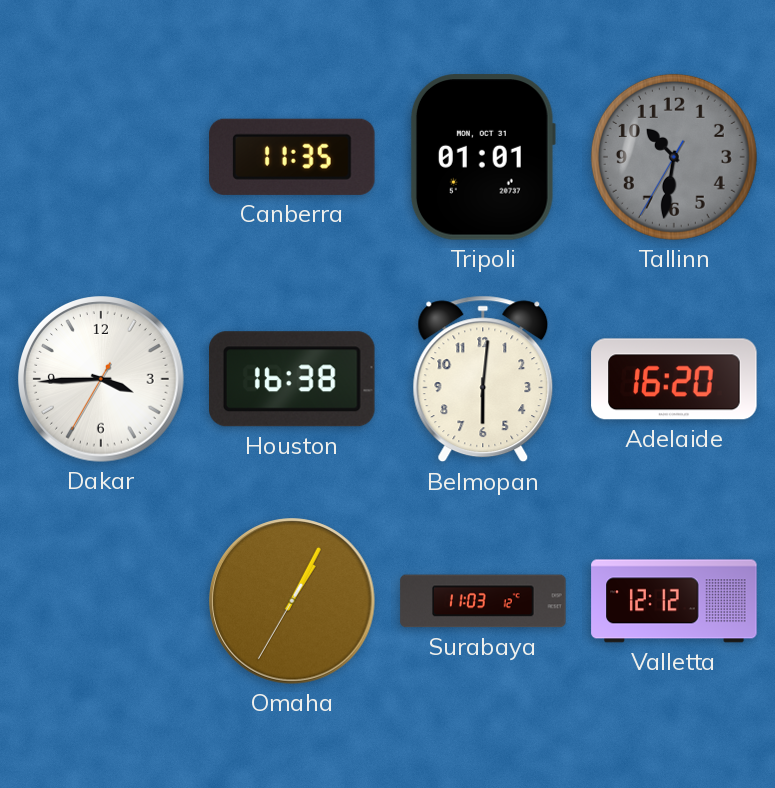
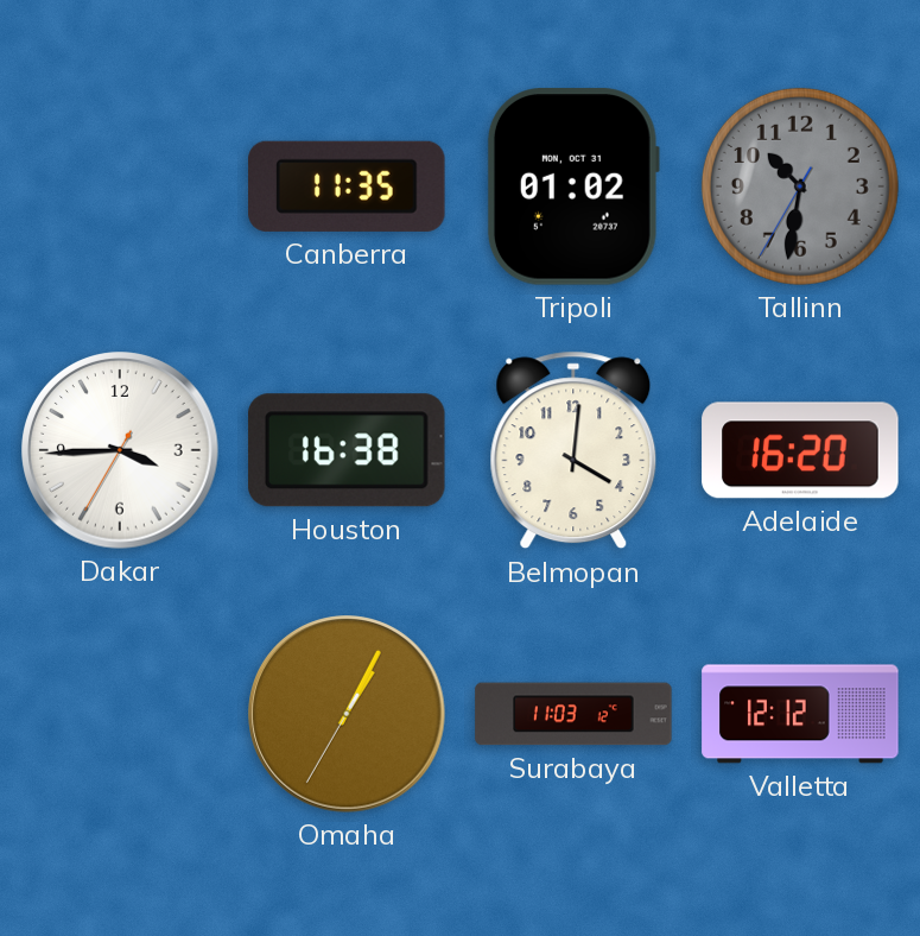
Tripoli: 01:01 -> 01:02
Belmopan: 6:01 -> 4:01
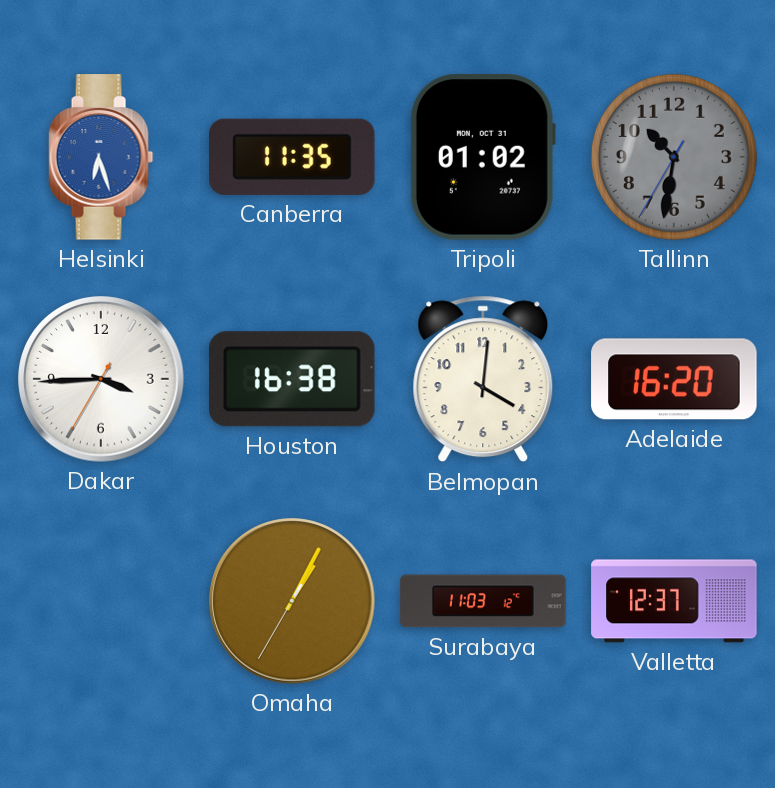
Helsinki: none -> 6:27
Valletta: 12:12 -> 12:37
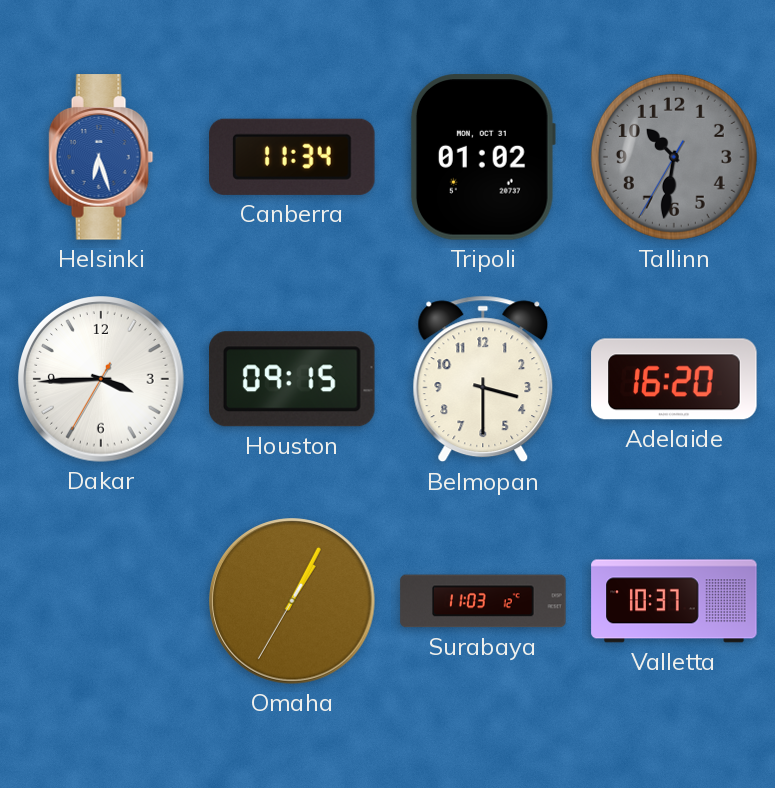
Canberra: 11:35 -> 11:34
Houston: 16:38 -> 09:15
Belmopan: 4:01 -> 3:30
Valletta: 12:37 -> 10:37
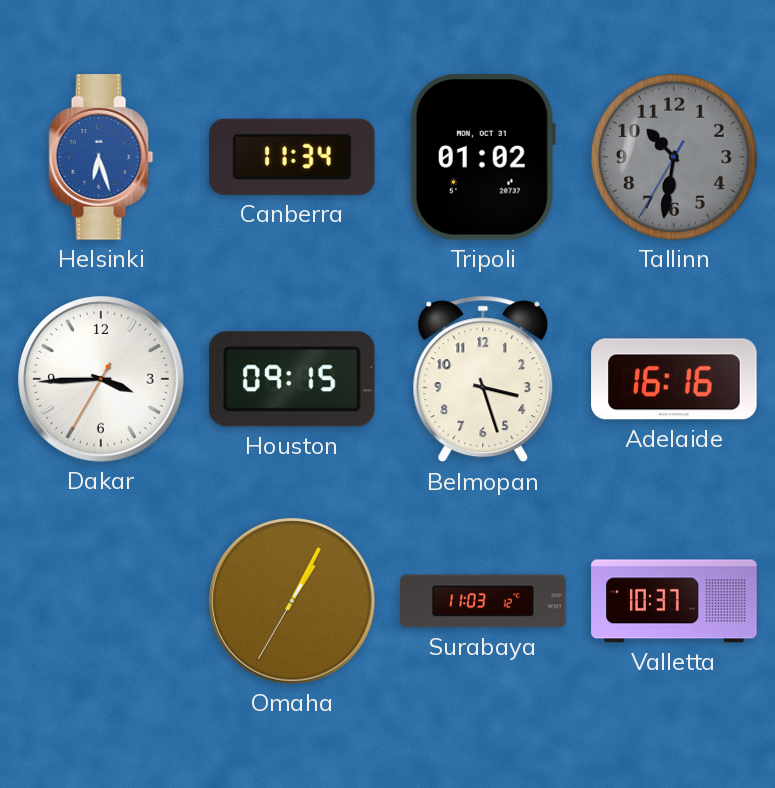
Belmopan: 3:30 -> 3:27
Adelaide: 16:20 -> 16:16
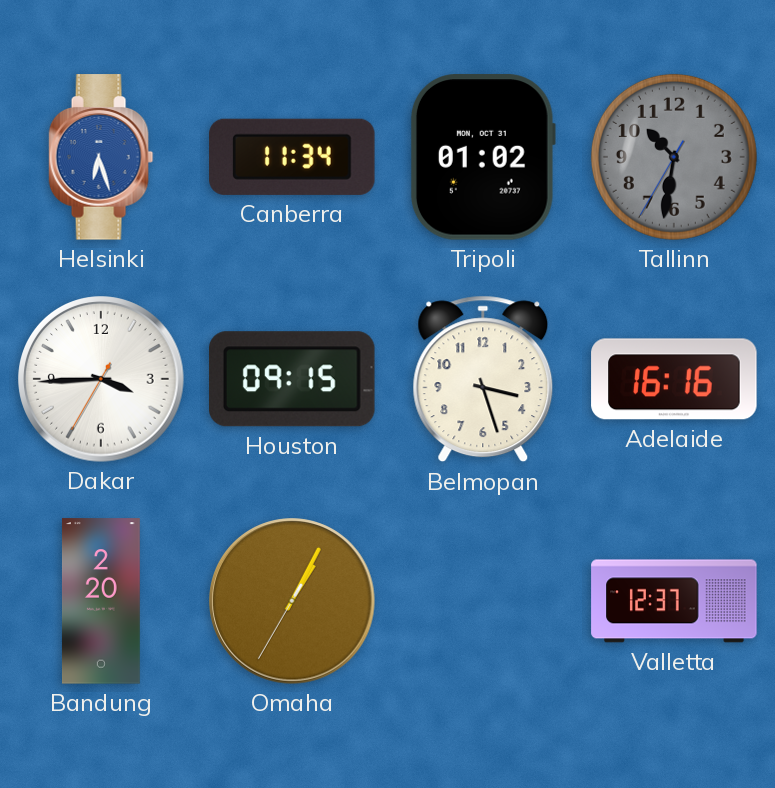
Bandung: none -> 2:20
Surabaya: 11:03 -> none
Valletta: 10:37 -> 12:37
